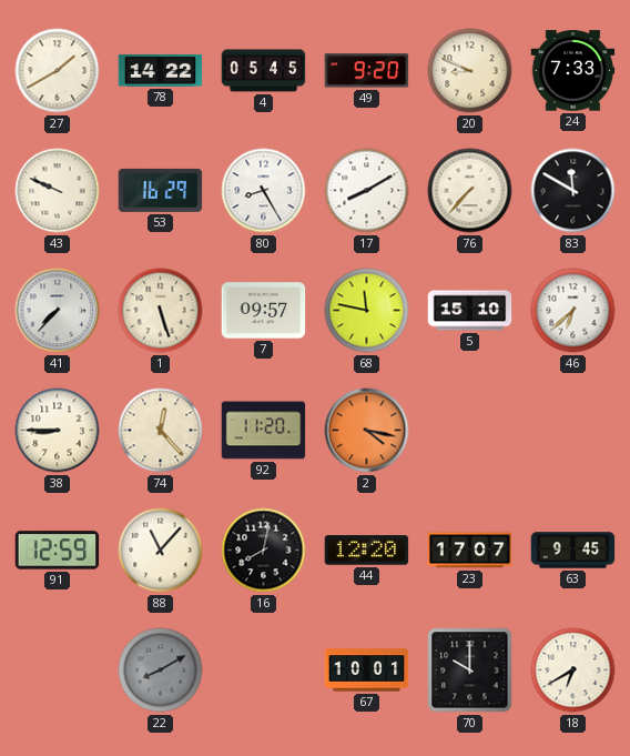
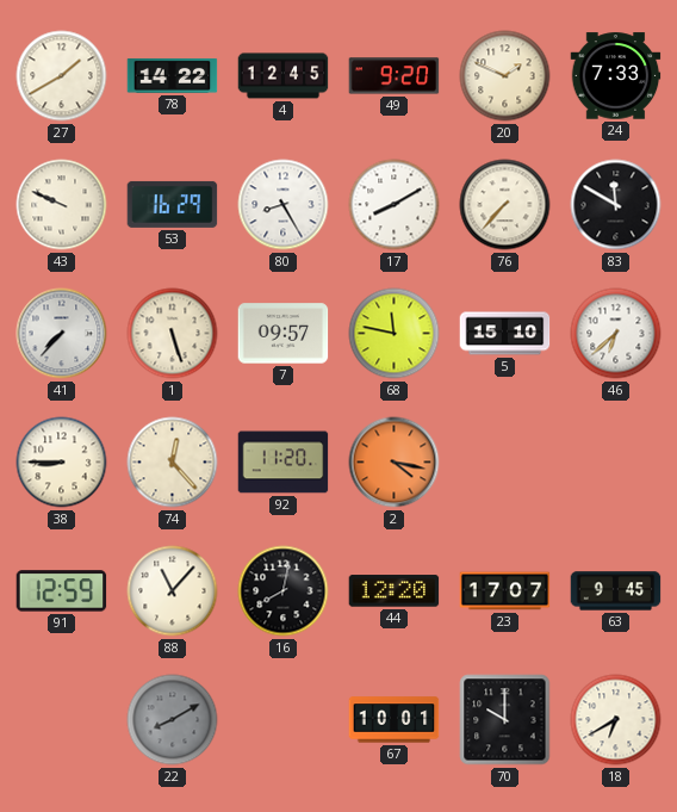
4: 05:45 -> 12:45
20: 8:49 -> 1:49
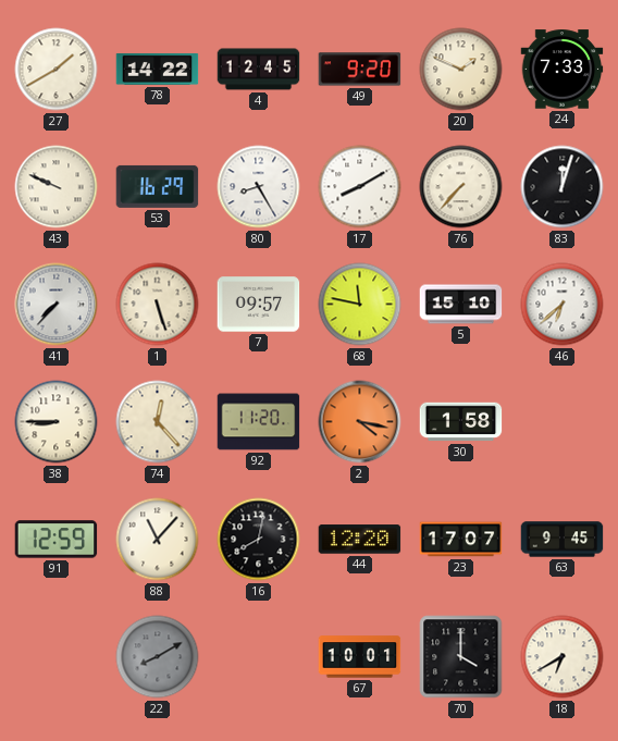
83: 11:50 -> 12:03
30: none -> 1:58
70: 10:00 -> 4:00
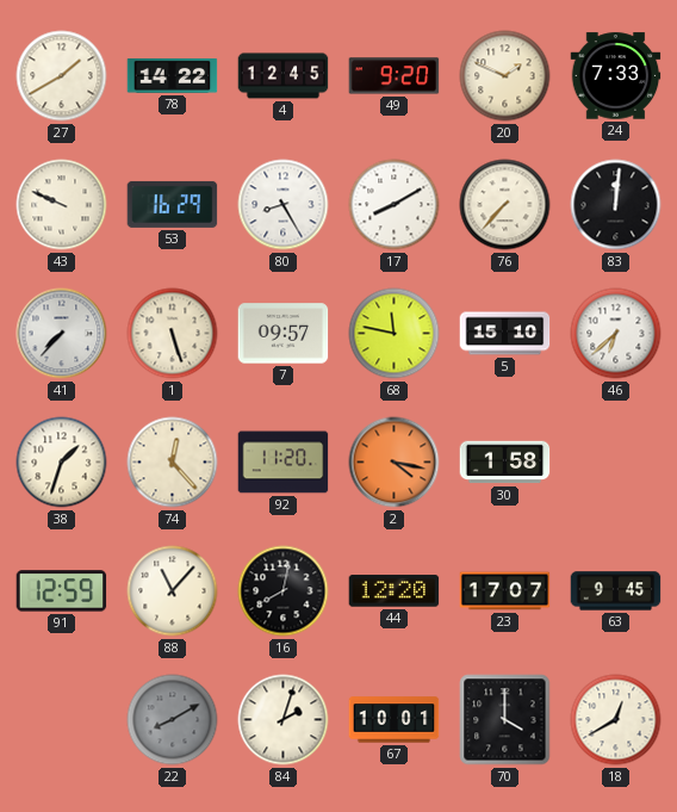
83: 12:03 -> 12:01
38: 8:45 -> 1:33
84: none -> 2:03
18: 6:40 -> 12:40
